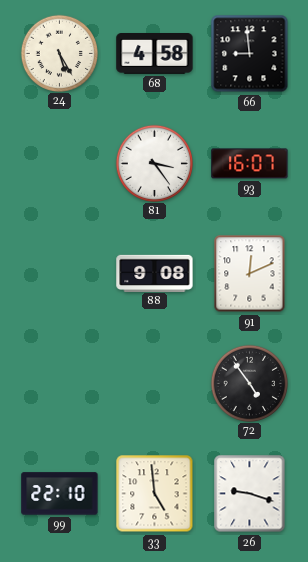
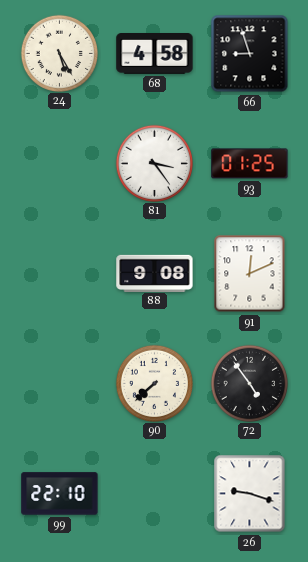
66: 8:59 -> 8:57
93: 16:07 -> 01:25
90: none -> 7:38
33: 4:59 -> none
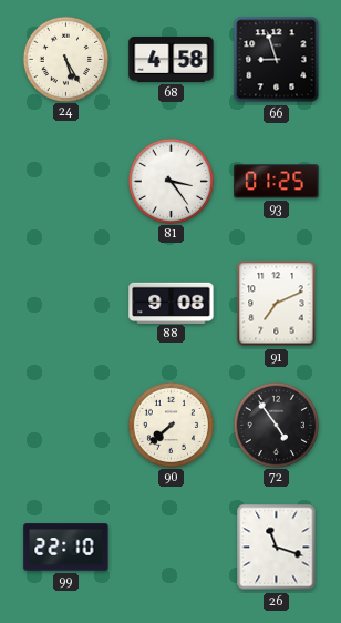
91: 12:11 -> 7:11
26: 9:18 -> 11:18
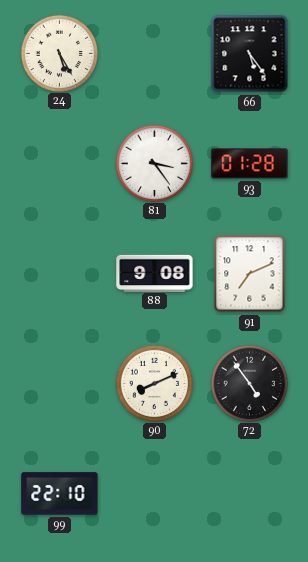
68: 4:58 -> none
66: 8:57 -> 5:24
93: 01:25 -> 01:28
90: 7:38 -> 8:11
26: 11:18 -> none
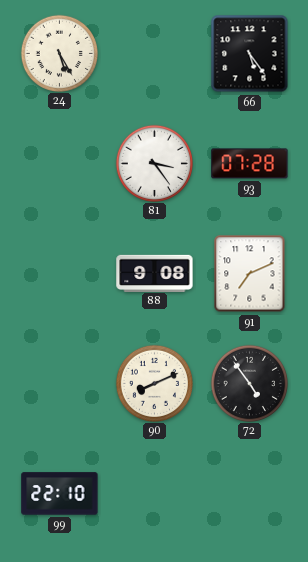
93: 01:28 -> 07:28
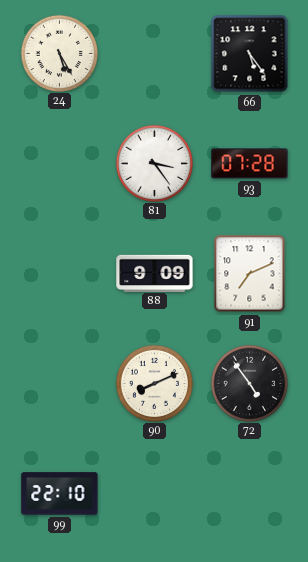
88: 9:08 -> 9:09
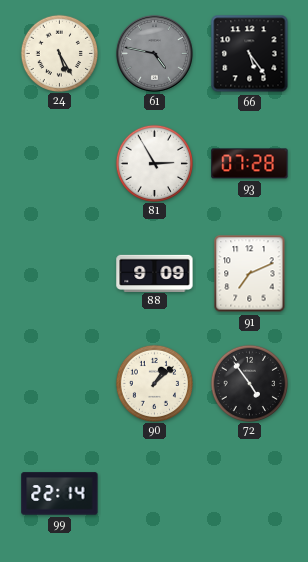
61: none -> 4:47
81: 3:24 -> 2:55
90: 8:11 -> 1:08
99: 22:10 -> 22:14
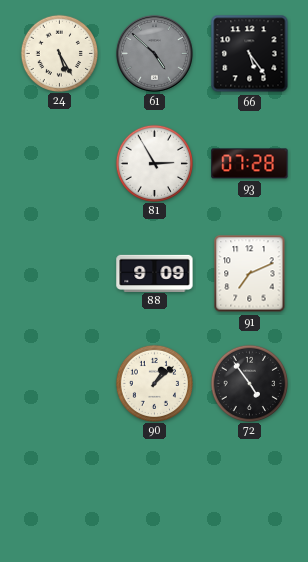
61: 4:47 -> 4:52
99: 22:14 -> none
